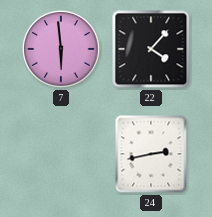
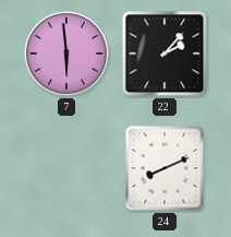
22: 4:07 -> 2:07
24: 2:43 -> 8:11
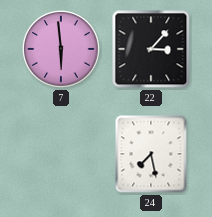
22: 2:07 -> 3:07
24: 8:11 -> 7:28
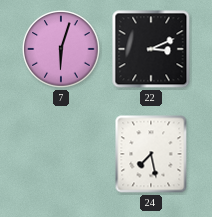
7: 5:59 -> 6:03
22: 3:07 -> 3:11
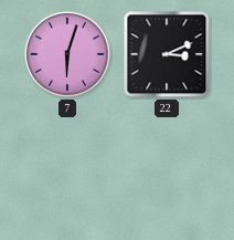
24: 7:28 -> none
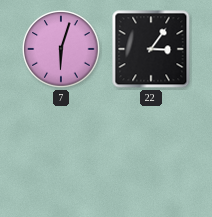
22: 3:11 -> 3:06
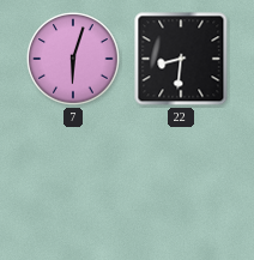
22: 3:06 -> 8:31
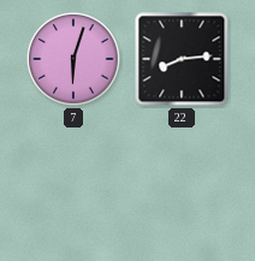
22: 8:31 -> 8:14
